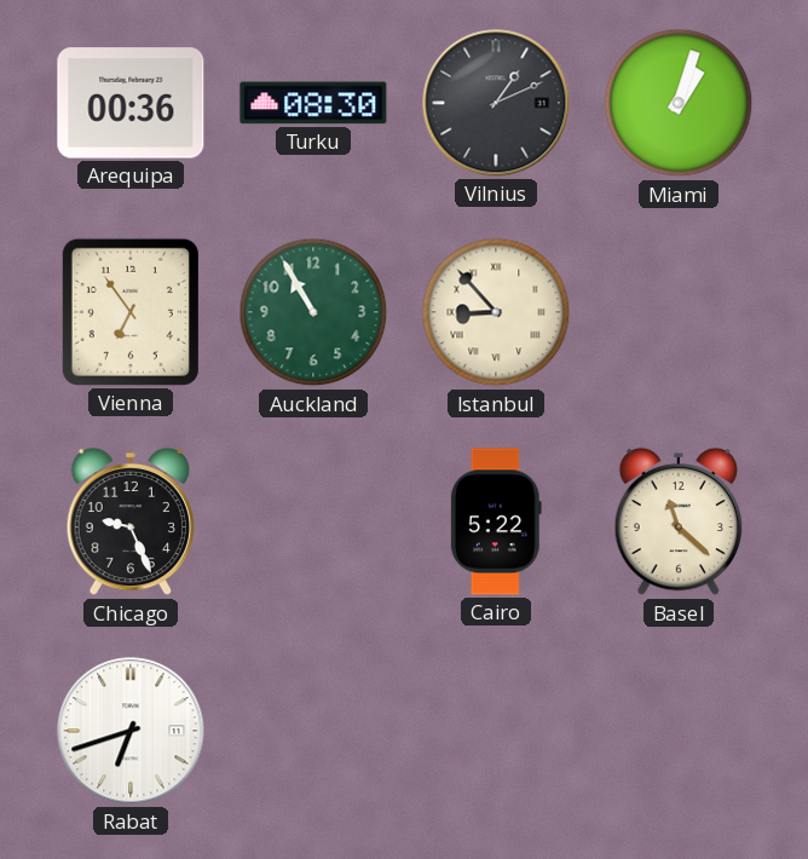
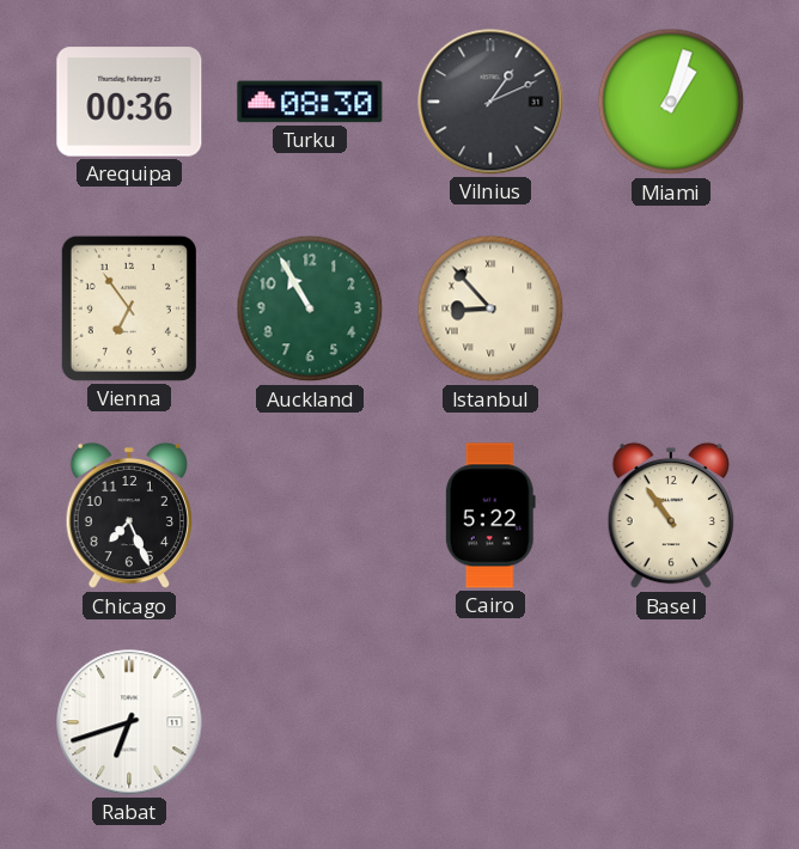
Chicago: 9:26 -> 7:26
Basel: 11:22 -> 10:54
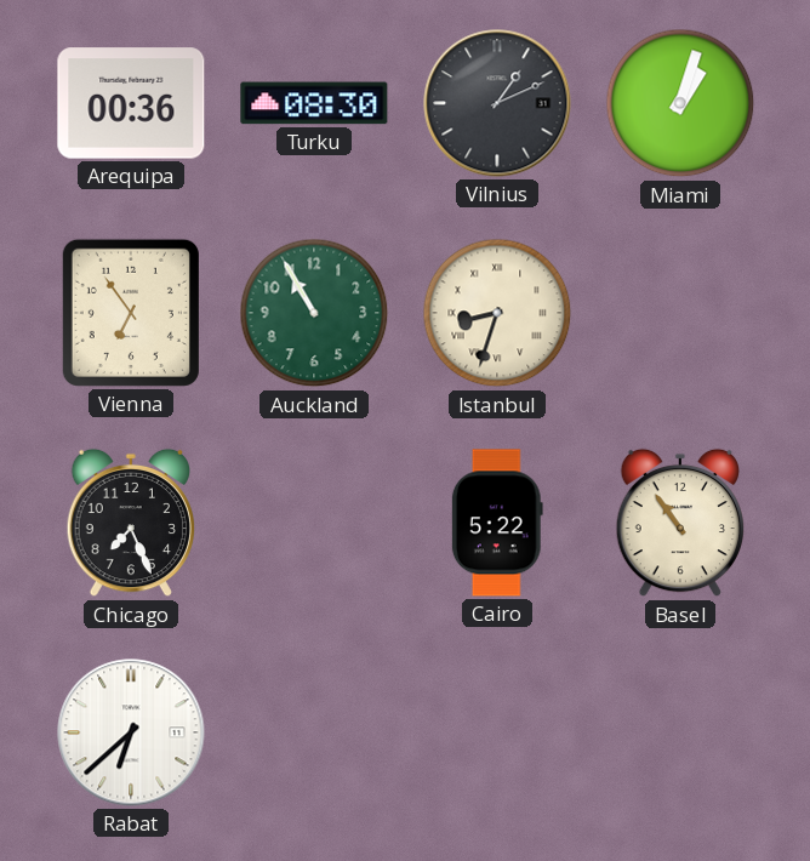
Istanbul: 8:53 -> 8:33
Rabat: 6:42 -> 6:38
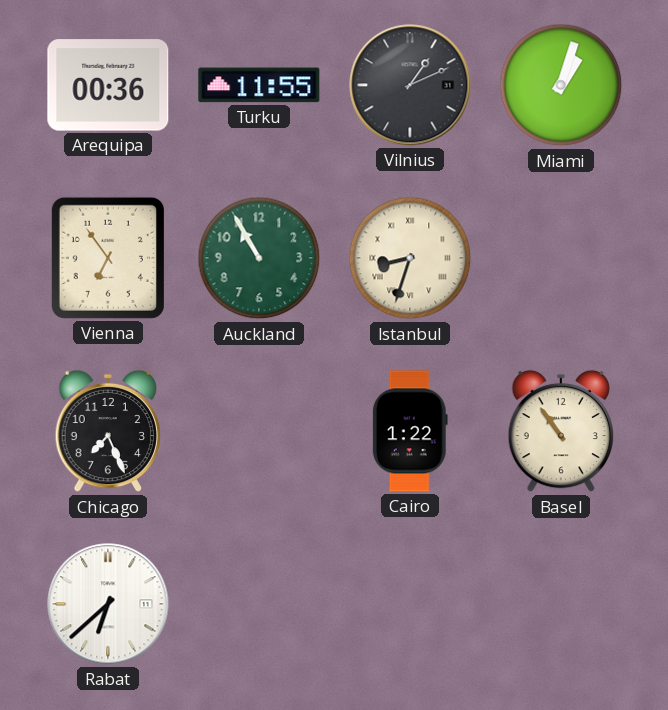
Turku: 08:30 -> 11:55
Cairo: 5:22 -> 1:22
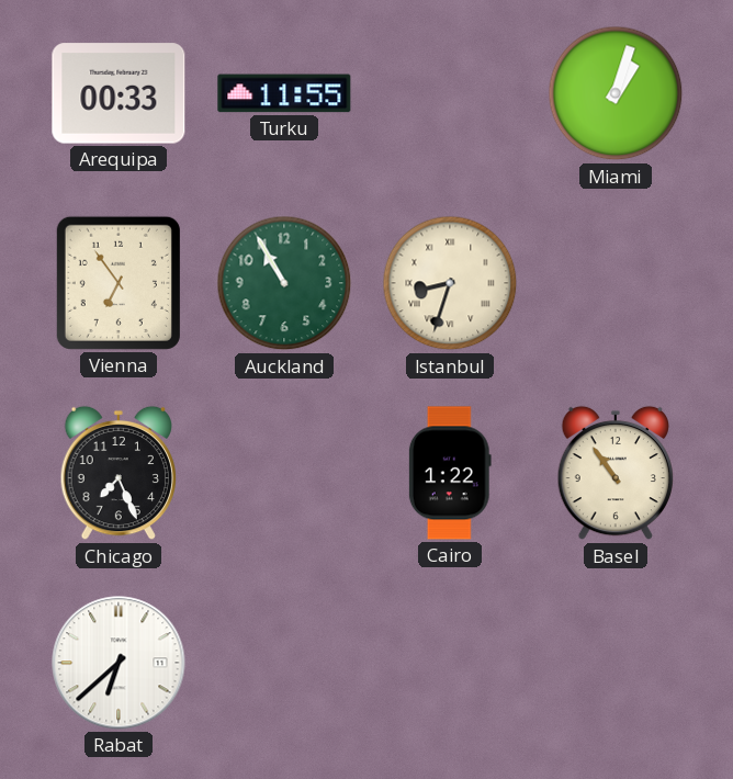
Arequipa: 00:36 -> 00:33
Vilnius: 1:11 -> none
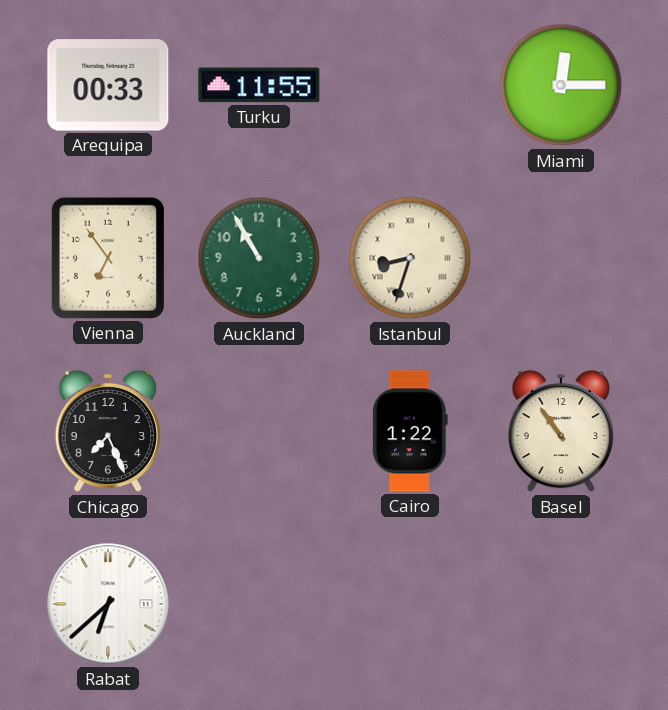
Miami: 1:03 -> 12:15
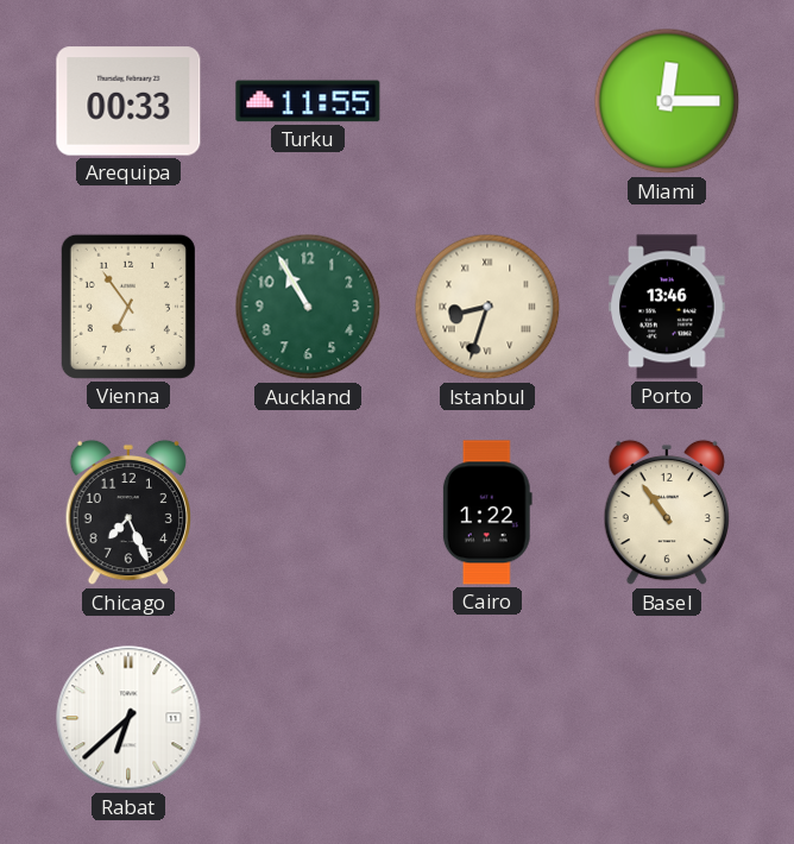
Porto: none -> 13:46
